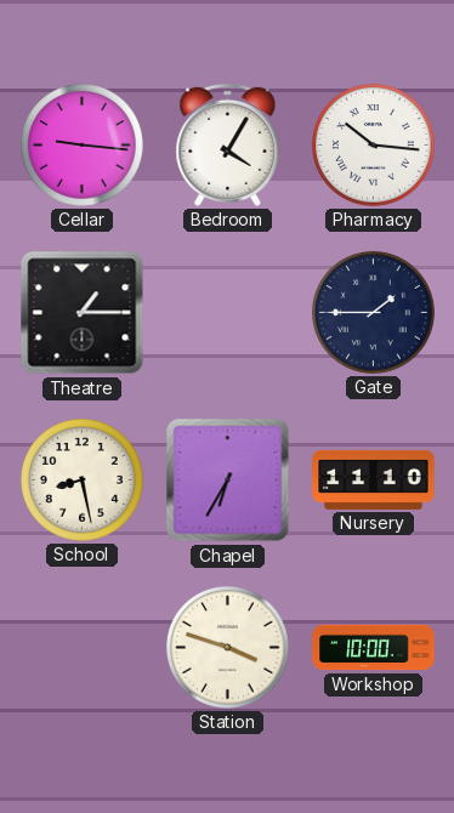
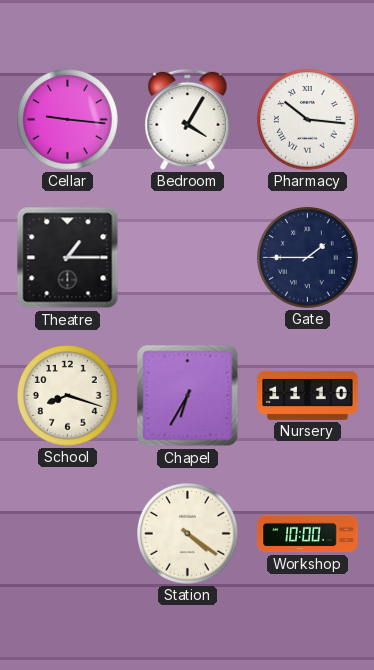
School: 8:28 -> 8:18
Station: 3:48 -> 4:21
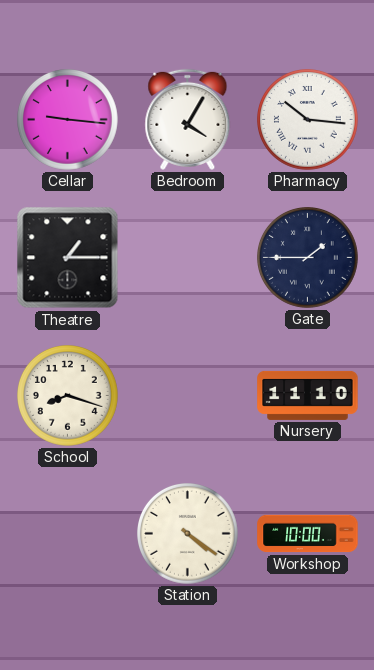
Chapel: 6:35 -> none
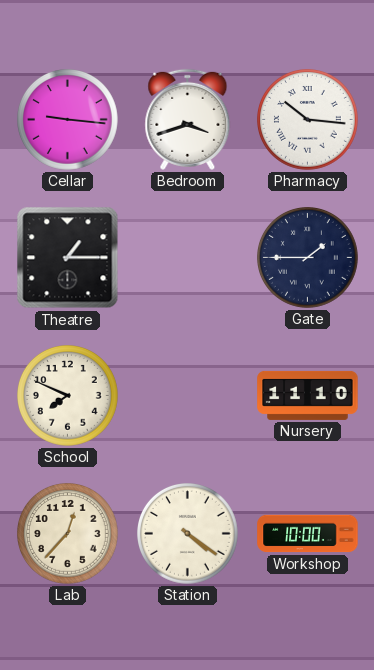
Bedroom: 4:05 -> 3:42
School: 8:18 -> 7:49
Lab: none -> 12:37
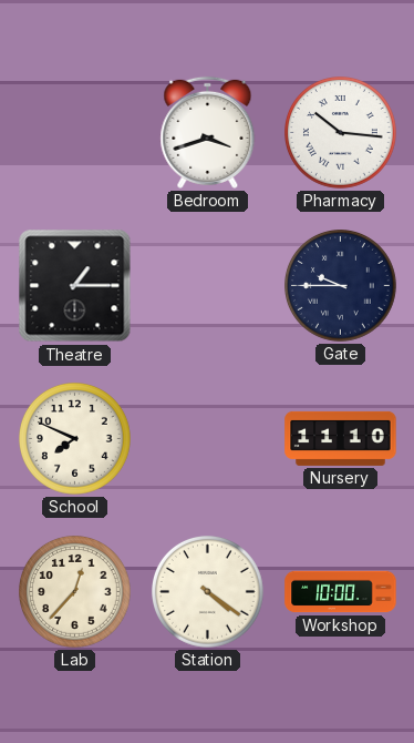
Cellar: 9:16 -> none
Gate: 1:45 -> 9:45
